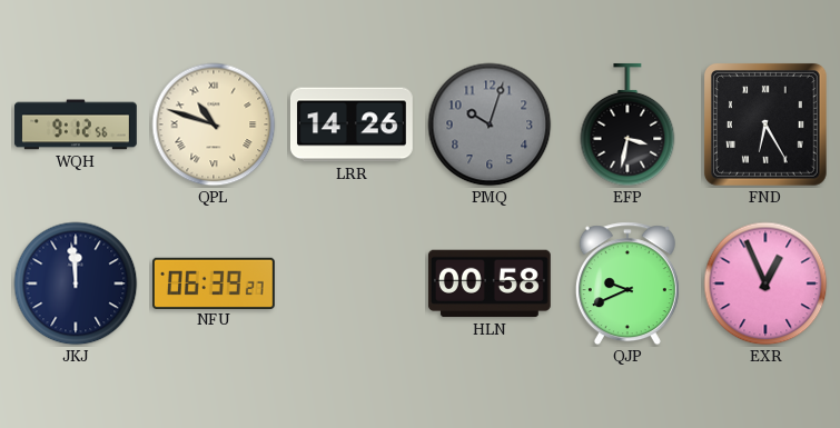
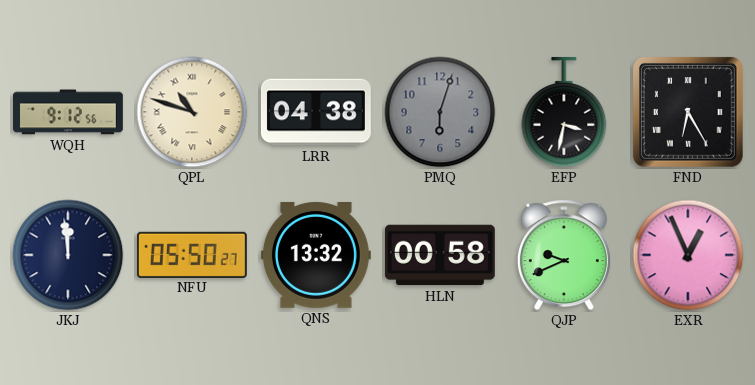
LRR: 14:26 -> 04:38
PMQ: 10:03 -> 6:03
NFU: 06:39 -> 05:50
QNS: none -> 13:32
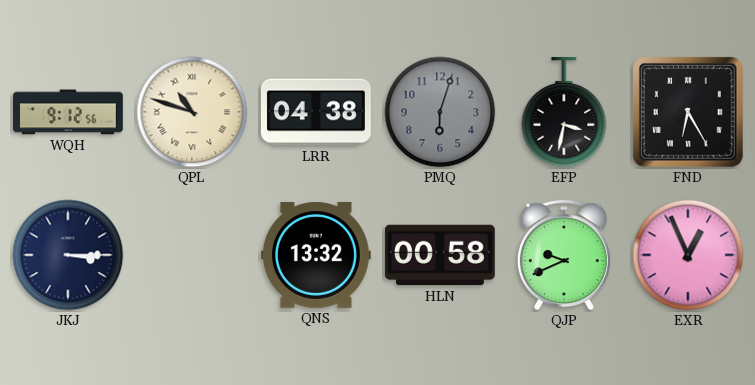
JKJ: 11:59 -> 3:15
NFU: 05:50 -> none
